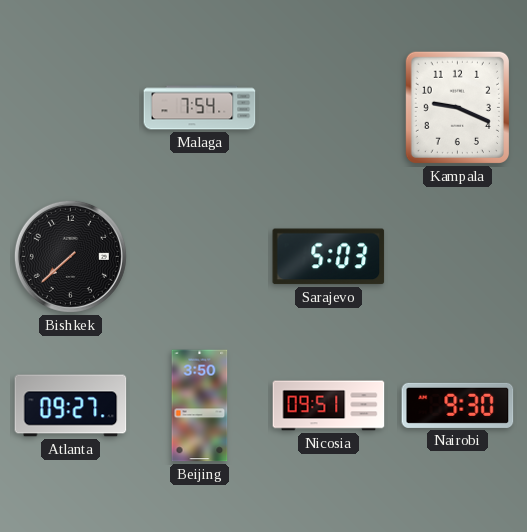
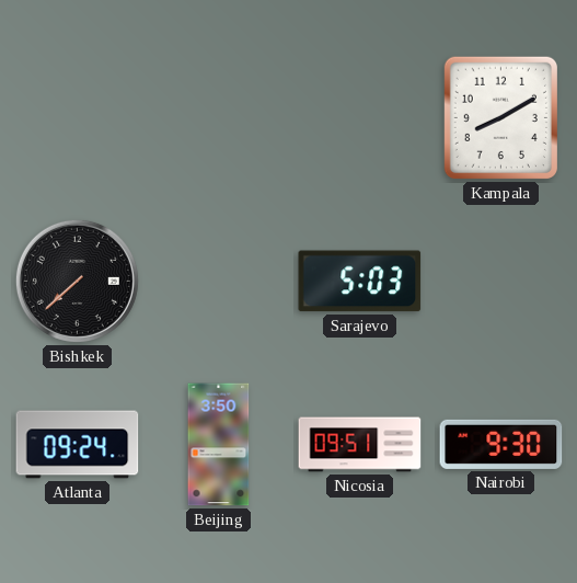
Malaga: 7:54 -> none
Kampala: 9:19 -> 8:10
Atlanta: 09:27 -> 09:24
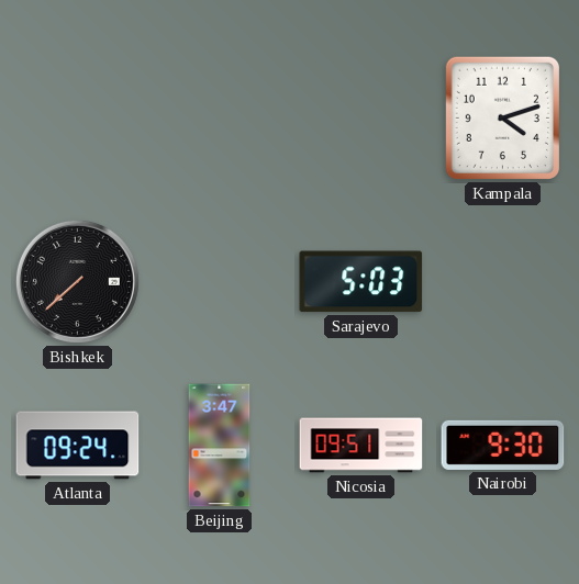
Kampala: 8:10 -> 4:12
Beijing: 3:50 -> 3:47
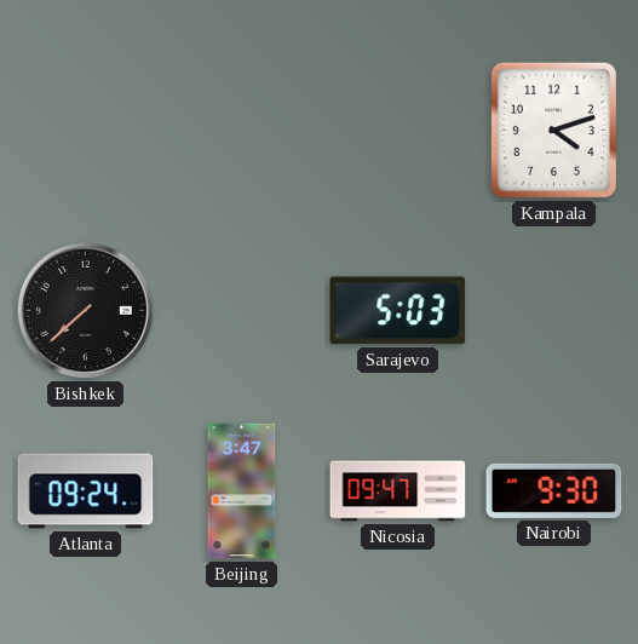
Nicosia: 09:51 -> 09:47
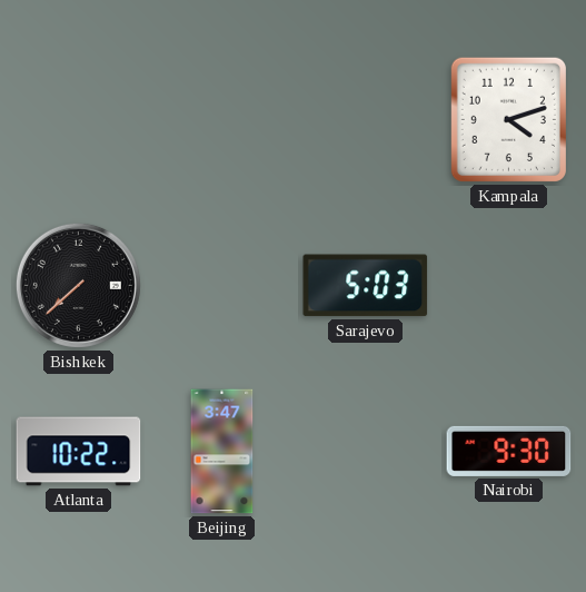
Atlanta: 09:24 -> 10:22
Nicosia: 09:47 -> none
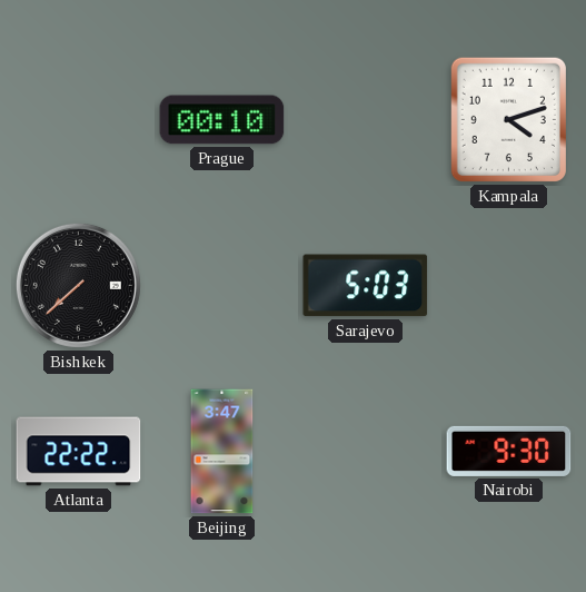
Prague: none -> 00:10
Atlanta: 10:22 -> 22:22
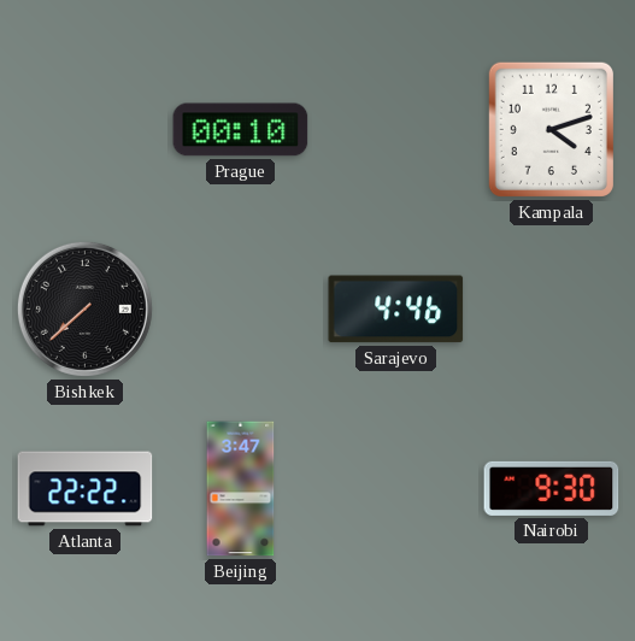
Sarajevo: 5:03 -> 4:46
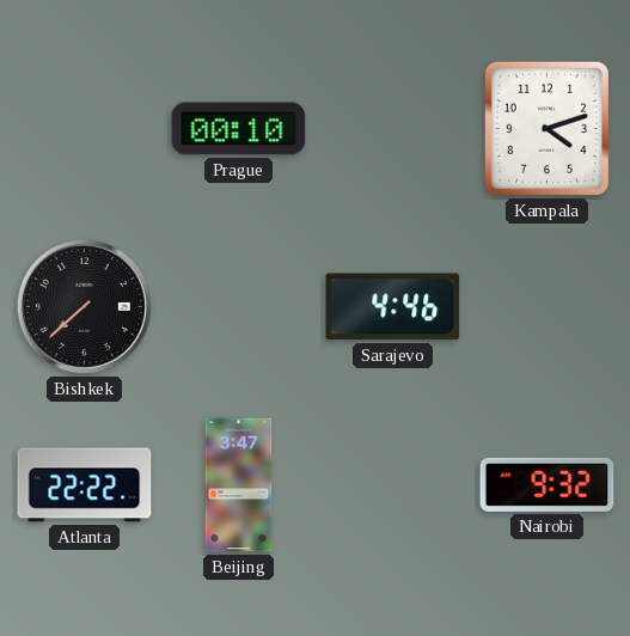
Nairobi: 9:30 -> 9:32
